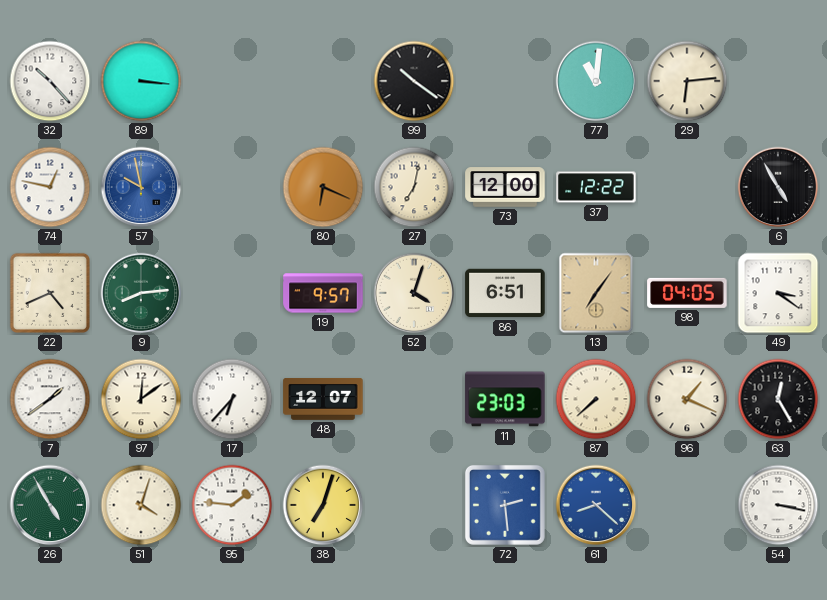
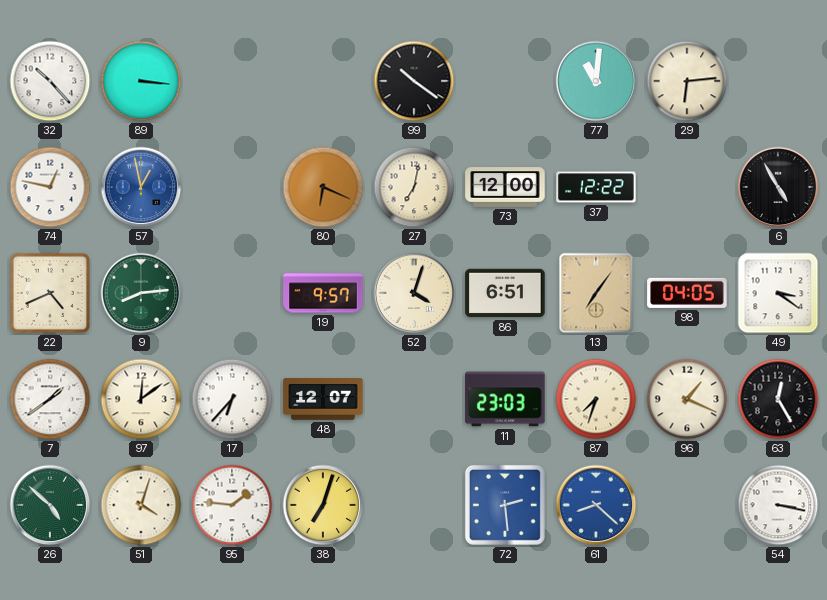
57: 9:58 -> 12:58
87: 7:38 -> 7:33
26: 4:55 -> 4:52
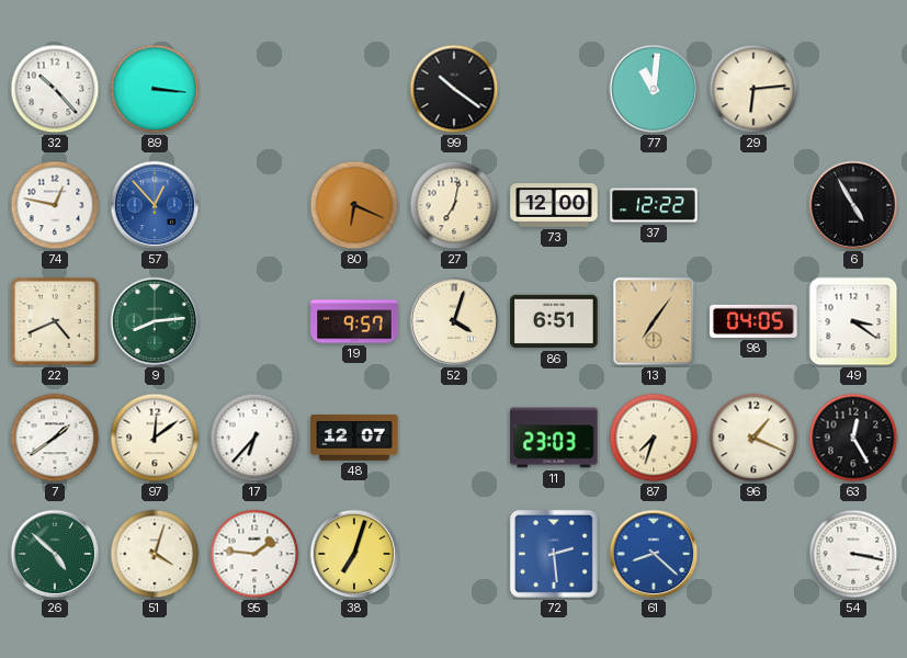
57: 12:58 -> 12:53
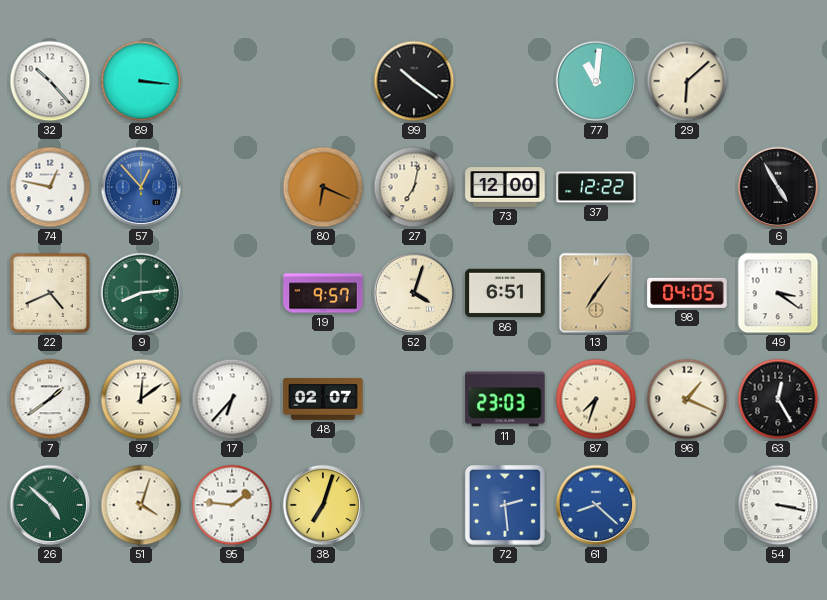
29: 6:14 -> 6:08
48: 12:07 -> 02:07
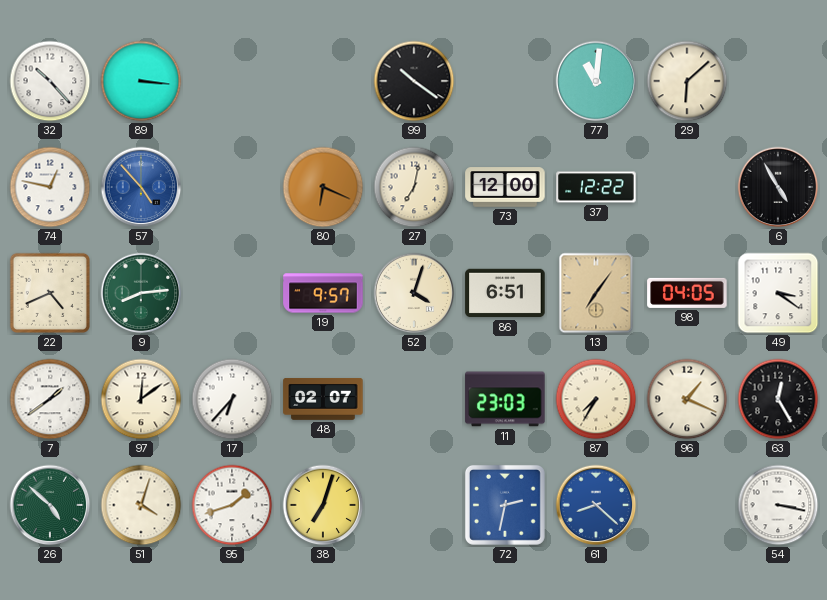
57: 12:53 -> 4:53
87: 7:33 -> 7:35
95: 1:46 -> 1:42
72: 2:29 -> 2:32
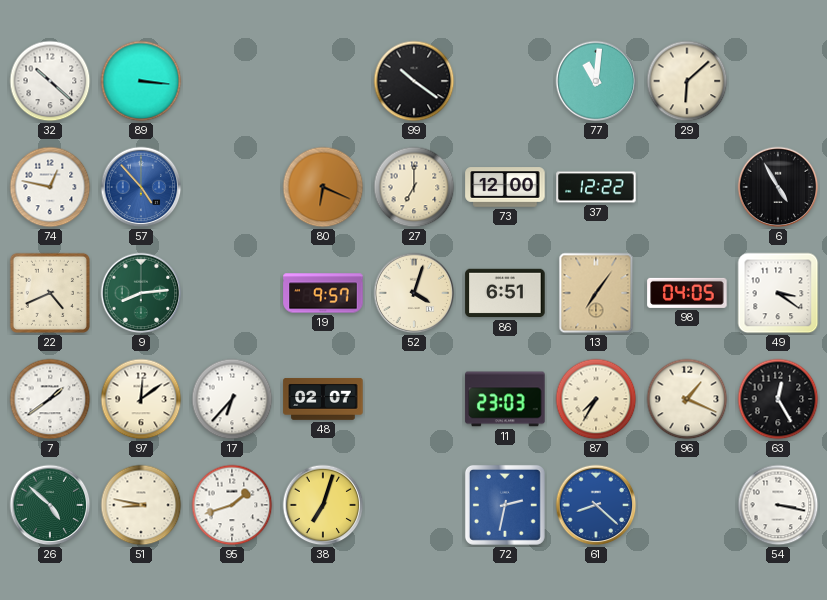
32: 10:23 -> 10:22
27: 7:02 -> 7:00
51: 4:03 -> 8:47
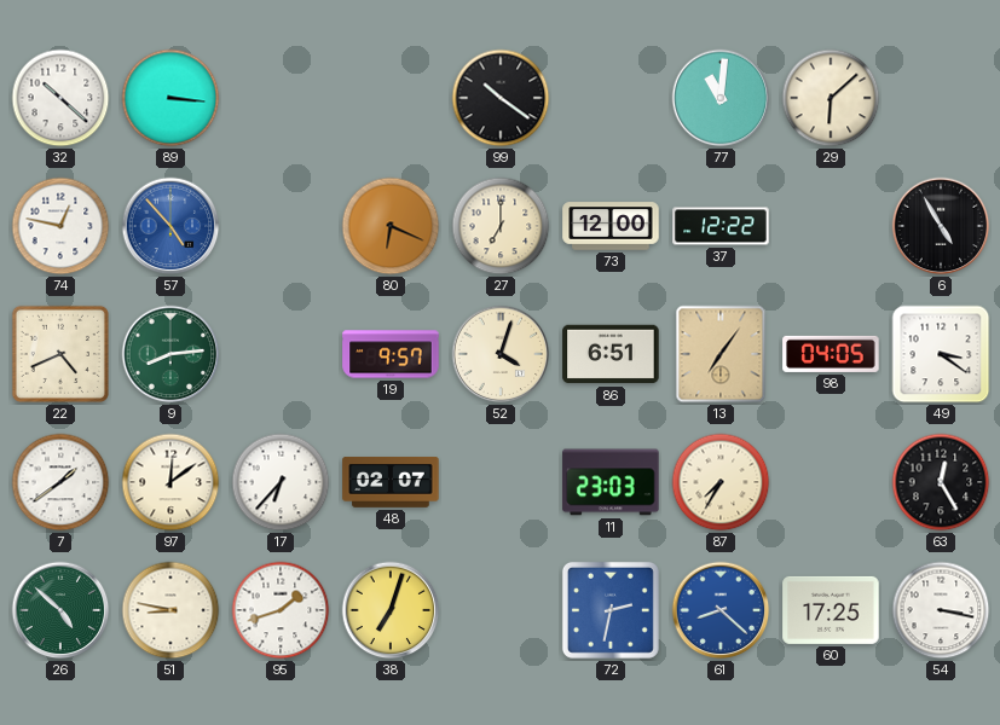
96: 1:19 -> none
60: none -> 17:25
